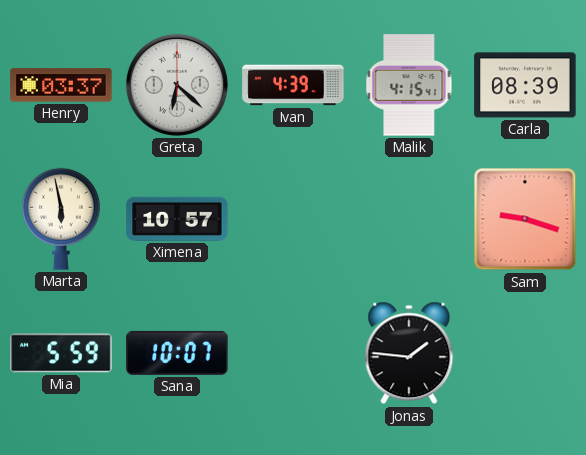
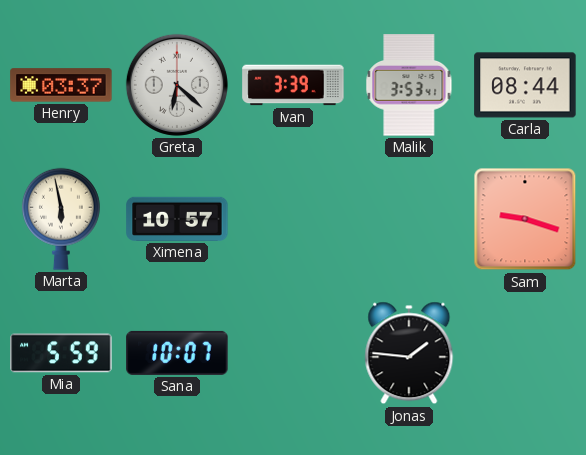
Ivan: 4:39 -> 3:39
Malik: 4:15 -> 3:53
Carla: 08:39 -> 08:44
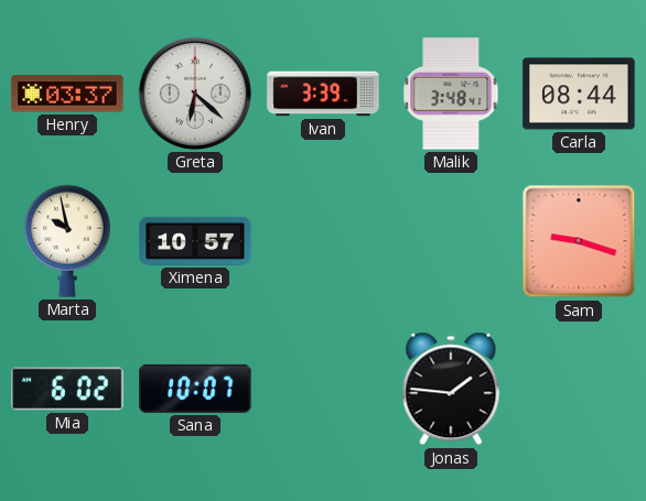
Malik: 3:53 -> 3:48
Marta: 5:58 -> 9:58
Mia: 5:59 -> 6:02
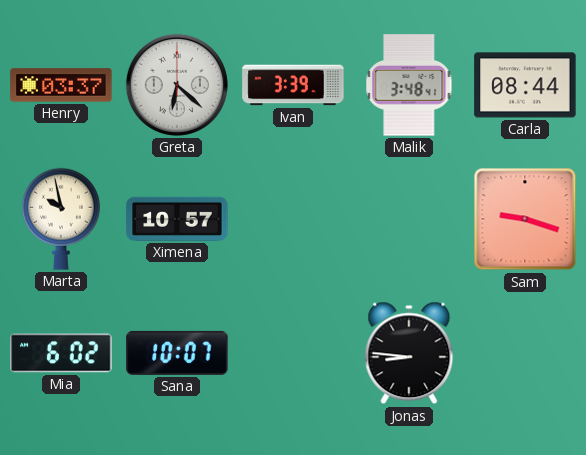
Jonas: 1:46 -> 8:46
